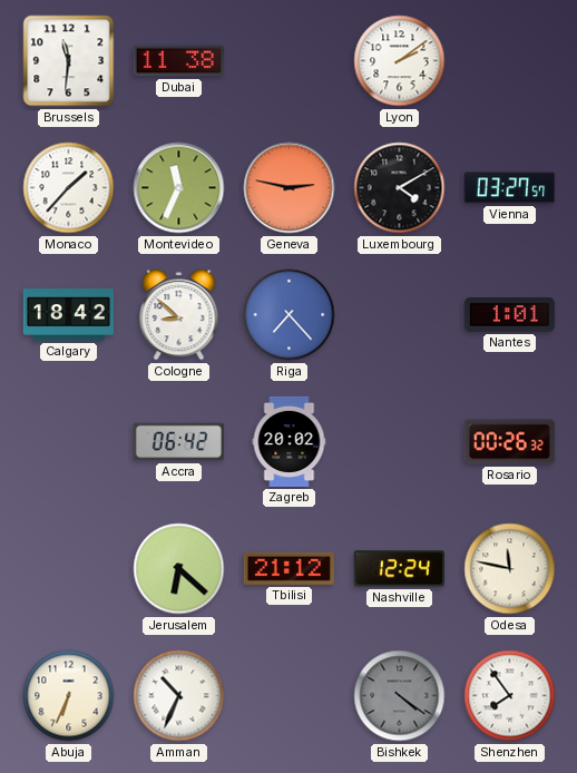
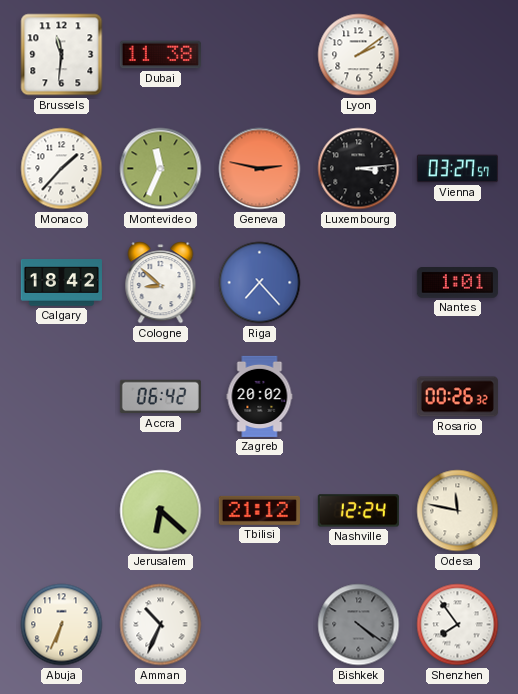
Luxembourg: 4:10 -> 3:14
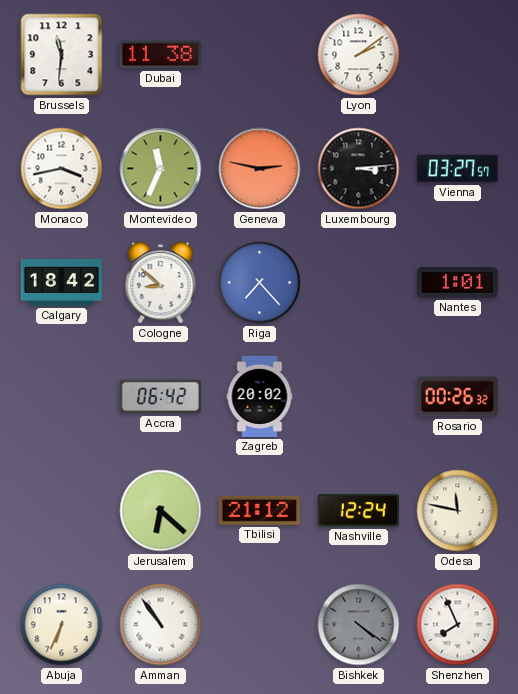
Monaco: 1:37 -> 3:43
Amman: 10:34 -> 10:54
Shenzhen: 7:54 -> 7:56
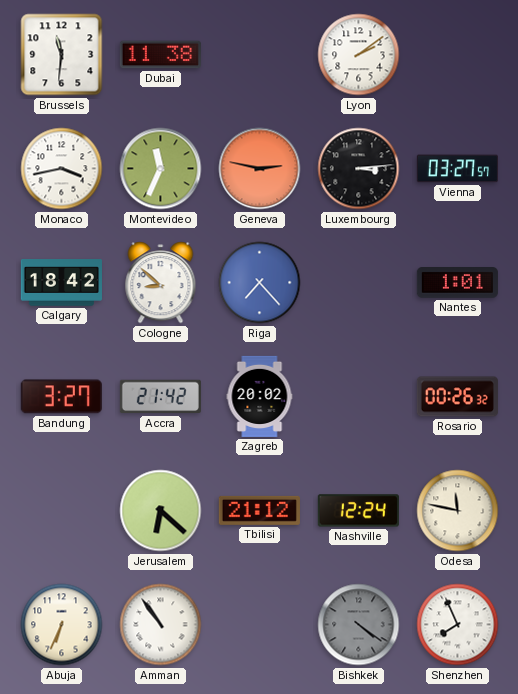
Bandung: none -> 3:27
Accra: 06:42 -> 21:42
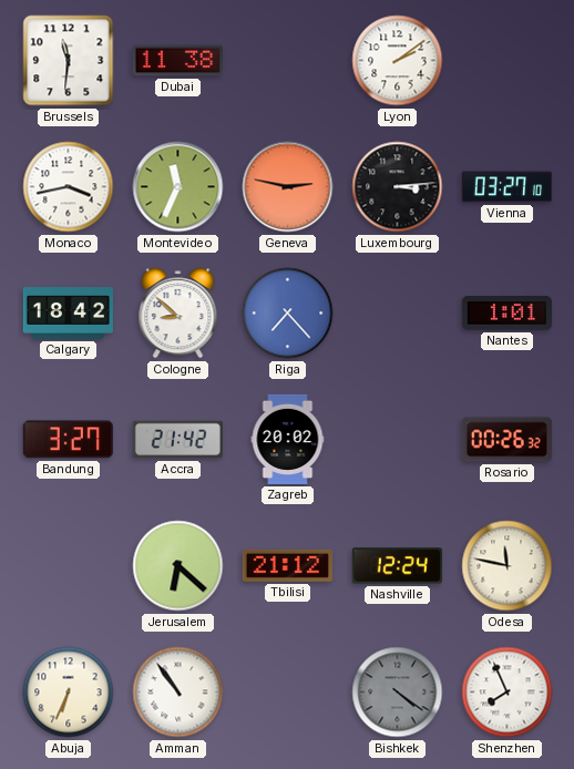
Vienna: 03:27:57 -> 03:27:10
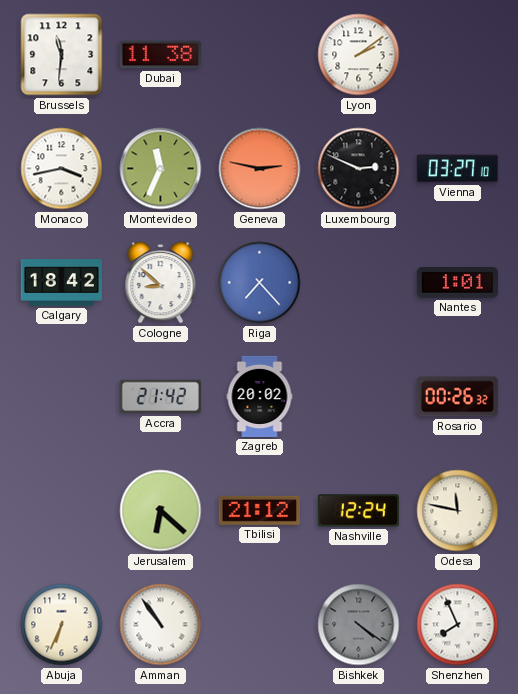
Luxembourg: 3:14 -> 2:49
Bandung: 3:27 -> none
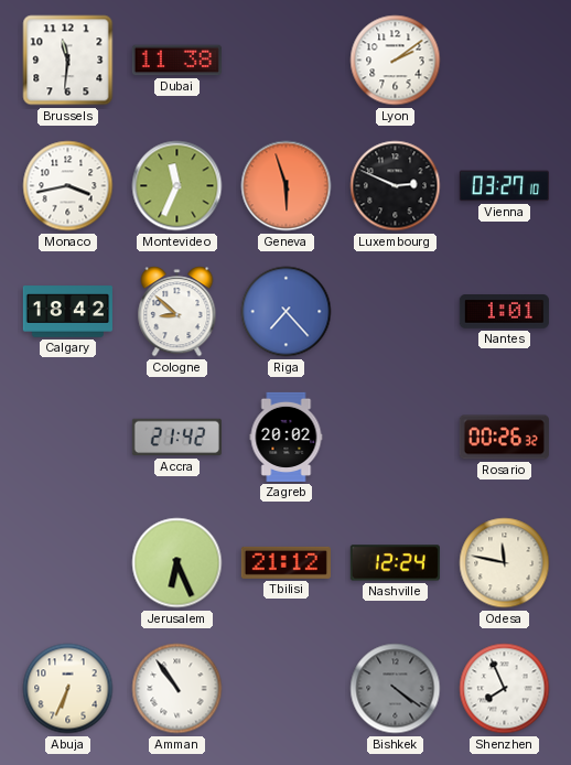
Geneva: 2:47 -> 5:57
Jerusalem: 6:22 -> 6:26
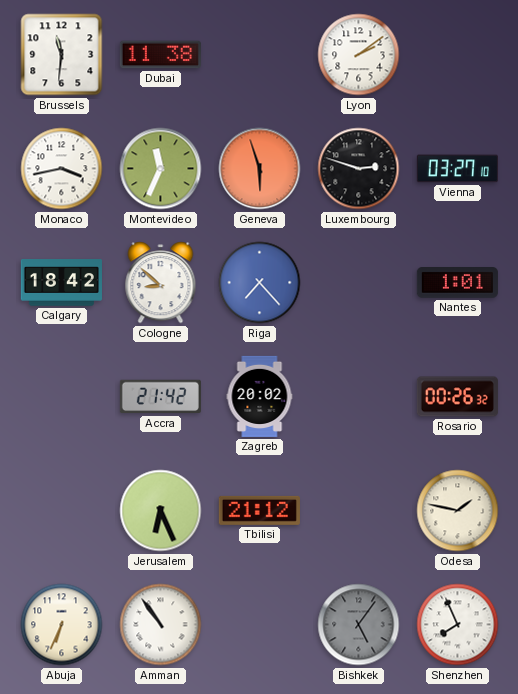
Luxembourg: 2:49 -> 2:48
Nashville: 12:24 -> none
Odesa: 11:47 -> 1:47
Bishkek: 4:21 -> 5:06
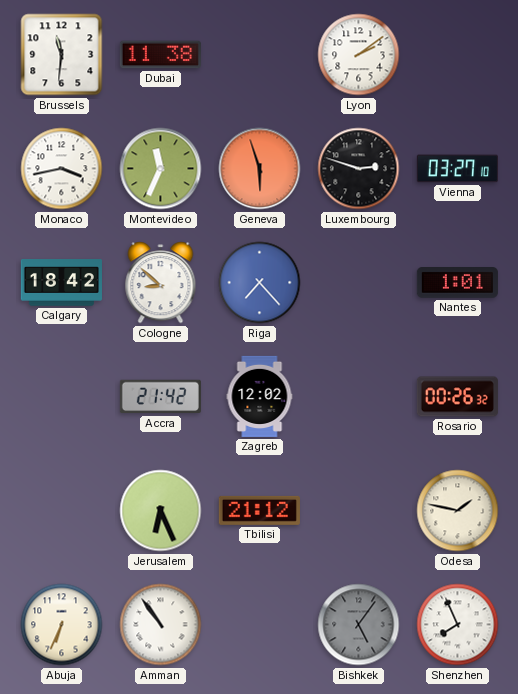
Zagreb: 20:02 -> 12:02
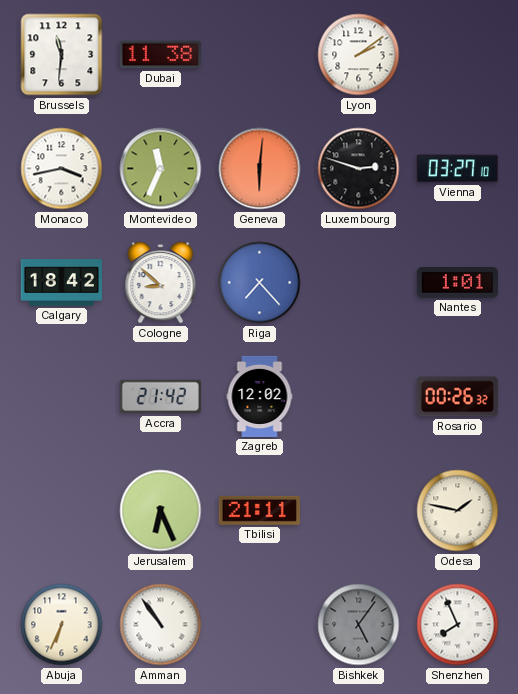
Geneva: 5:57 -> 6:01
Tbilisi: 21:12 -> 21:11
